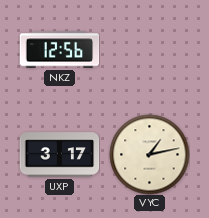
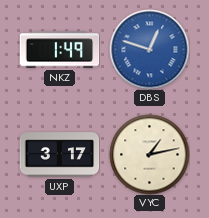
NKZ: 12:56 -> 1:49
DBS: none -> 12:48
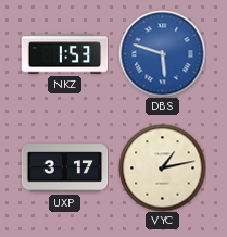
NKZ: 1:49 -> 1:53
DBS: 12:48 -> 5:48
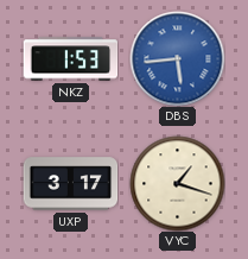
DBS: 5:48 -> 5:44
VYC: 1:13 -> 1:18
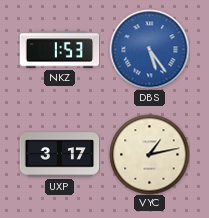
DBS: 5:44 -> 5:24
VYC: 1:18 -> 1:13
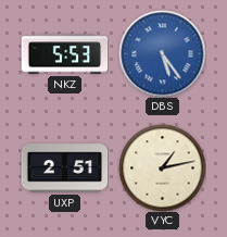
NKZ: 1:53 -> 5:53
UXP: 3:17 -> 2:51
